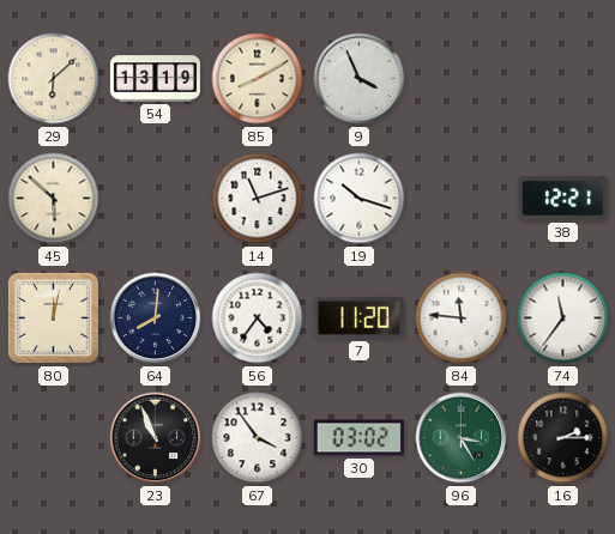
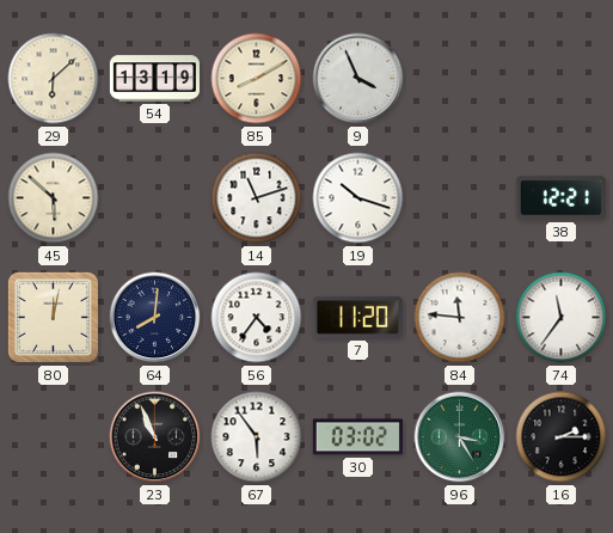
67: 3:54 -> 5:54
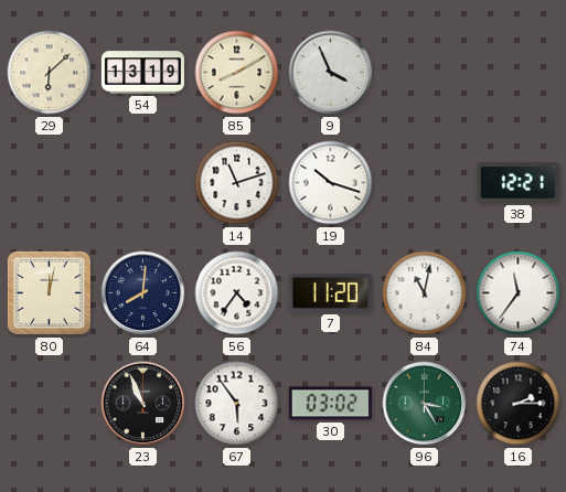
45: 5:52 -> none
84: 11:46 -> 11:02
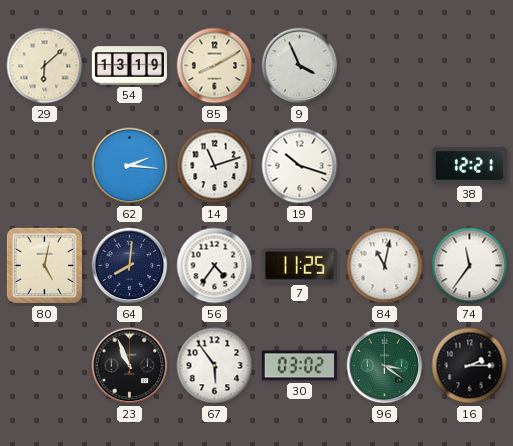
62: none -> 2:16
80: 12:02 -> 5:02
7: 11:20 -> 11:25
96: 3:25 -> 3:21
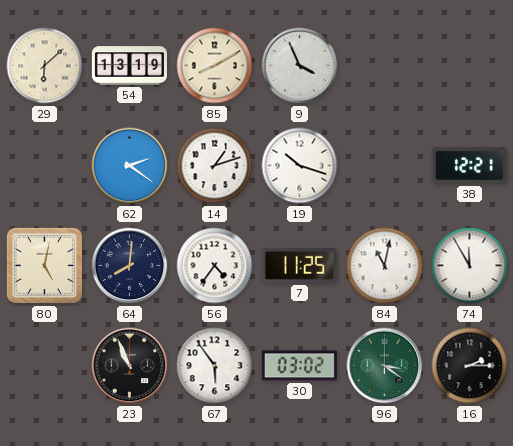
62: 2:16 -> 2:21
14: 11:12 -> 1:12
74: 11:36 -> 11:55
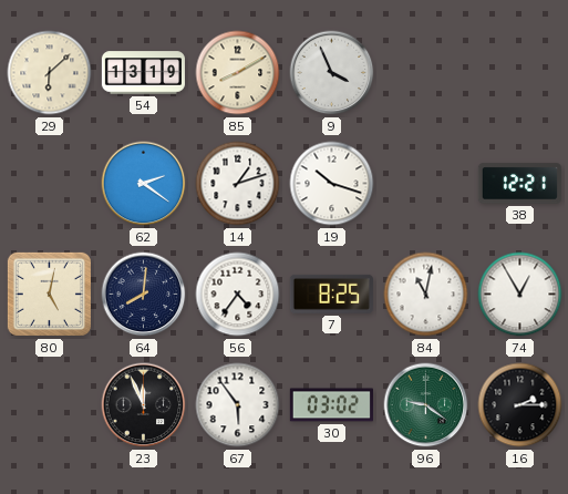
7: 11:25 -> 8:25
74: 11:55 -> 12:55
23: 10:56 -> 11:56
96: 3:21 -> 9:21
